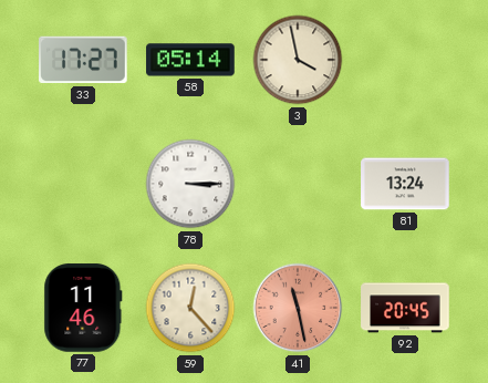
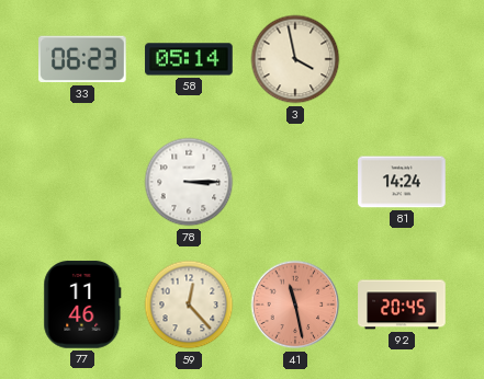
33: 17:27 -> 06:23
81: 13:24 -> 14:24
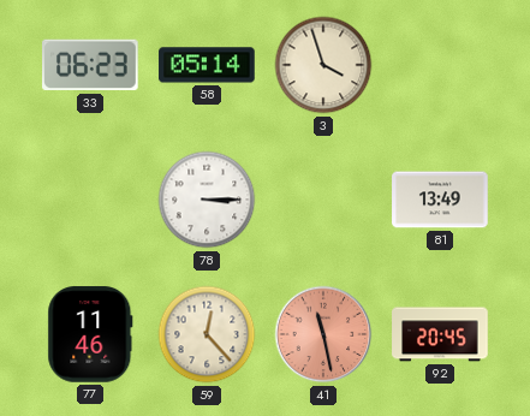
3: 3:58 -> 3:57
81: 14:24 -> 13:49
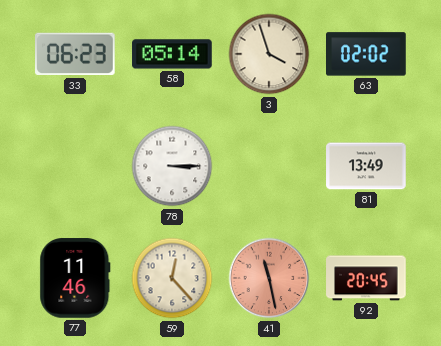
63: none -> 02:02
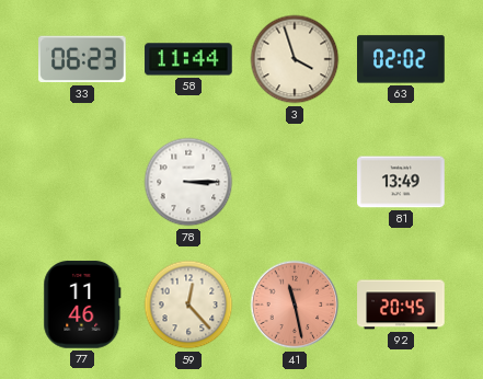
58: 05:14 -> 11:44
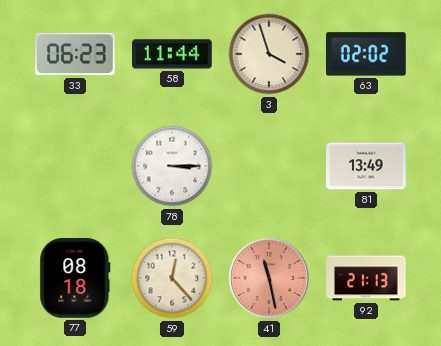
77: 11:46 -> 08:18
92: 20:45 -> 21:13
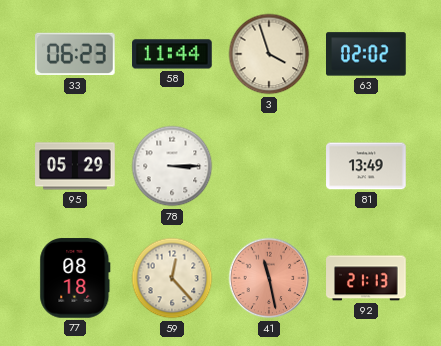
95: none -> 05:29
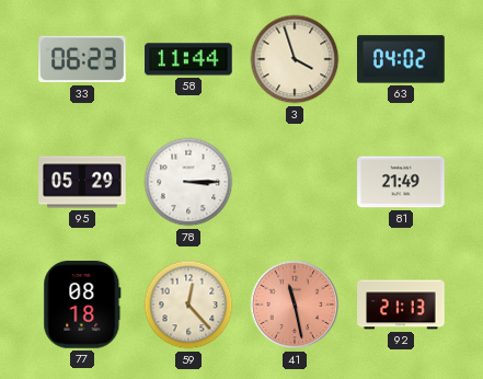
63: 02:02 -> 04:02
81: 13:49 -> 21:49
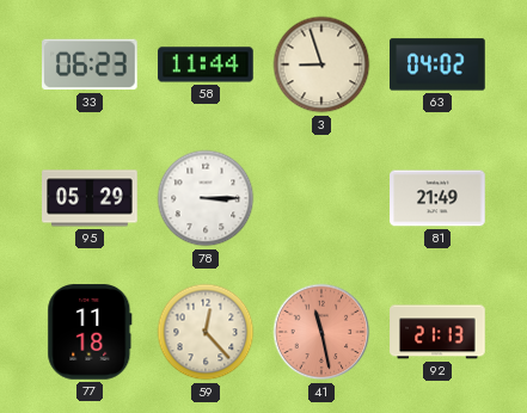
3: 3:57 -> 8:57
77: 08:18 -> 11:18
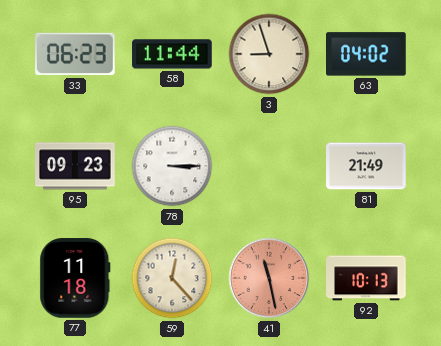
95: 05:29 -> 09:23
92: 21:13 -> 10:13
